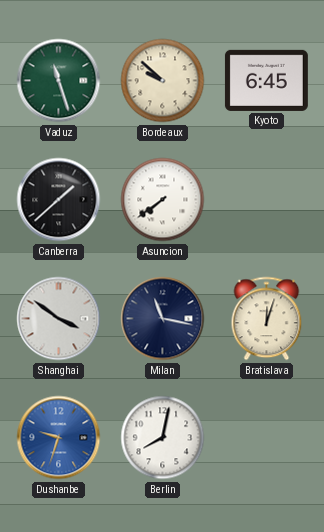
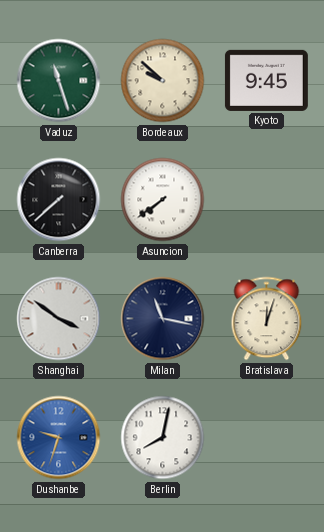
Kyoto: 6:45 -> 9:45
Canberra: 1:38 -> 7:38
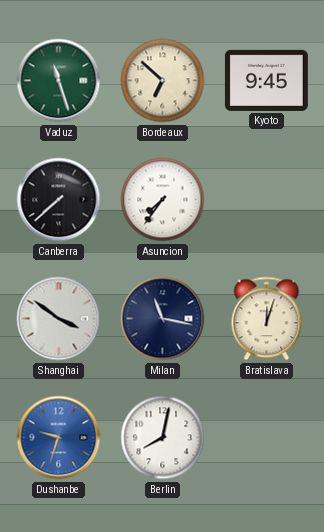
Bordeaux: 9:52 -> 6:52
Asuncion: 7:39 -> 7:36
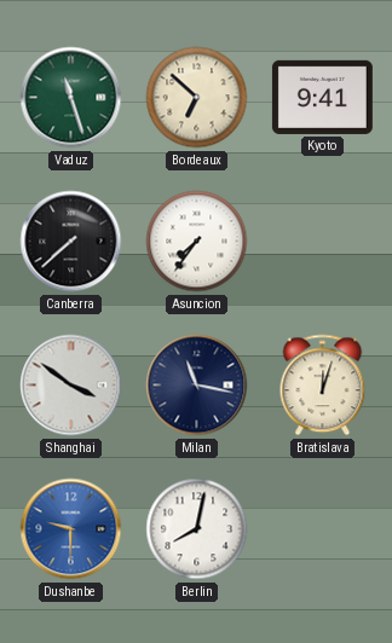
Kyoto: 9:45 -> 9:41
Dushanbe: 9:33 -> 9:30
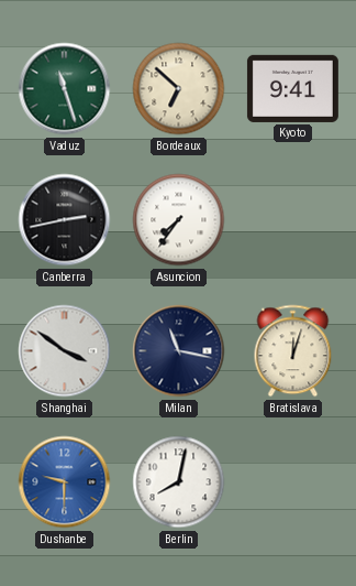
Canberra: 7:38 -> 2:43
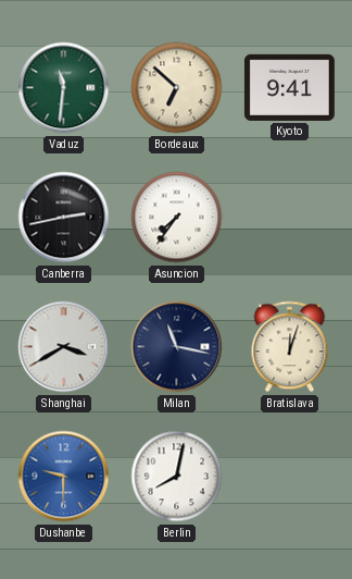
Vaduz: 11:27 -> 11:31
Shanghai: 3:51 -> 3:40
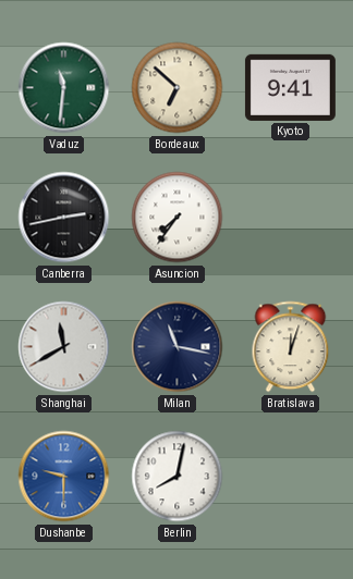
Shanghai: 3:40 -> 11:40
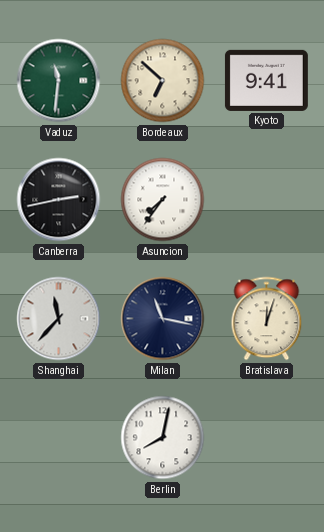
Shanghai: 11:40 -> 11:37
Dushanbe: 9:30 -> none
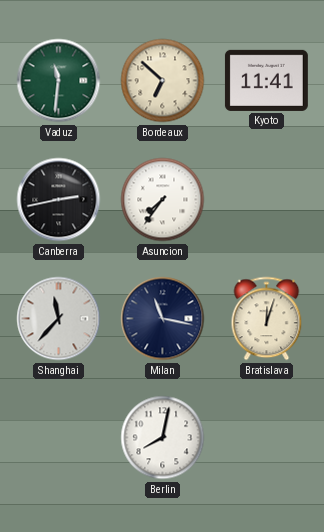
Kyoto: 9:41 -> 11:41
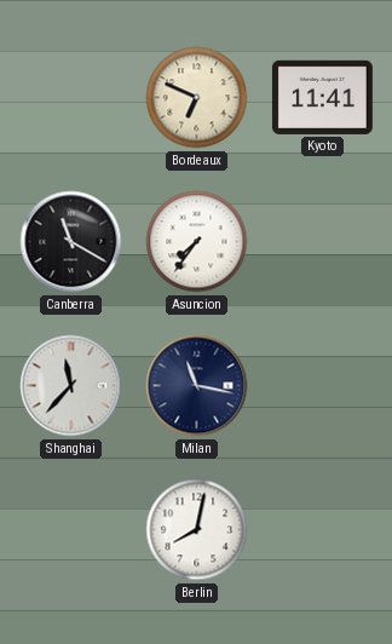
Vaduz: 11:31 -> none
Bordeaux: 6:52 -> 6:49
Canberra: 2:43 -> 11:20
Bratislava: 12:03 -> none
